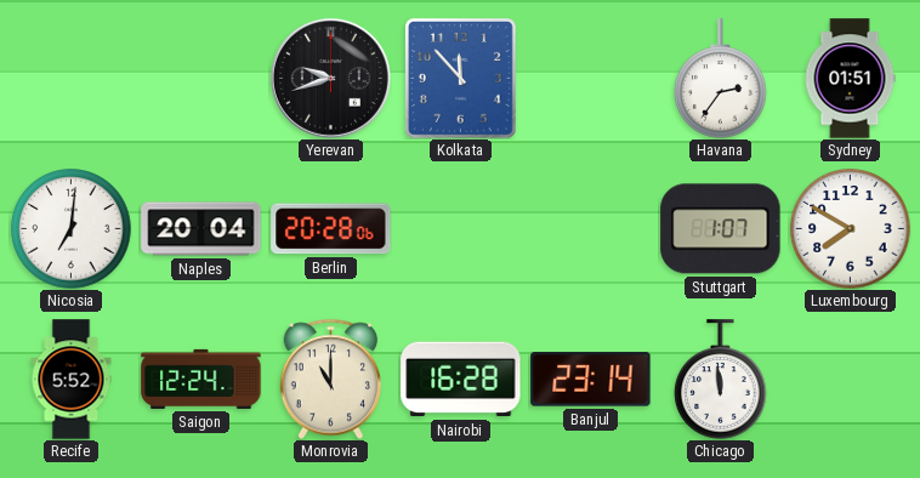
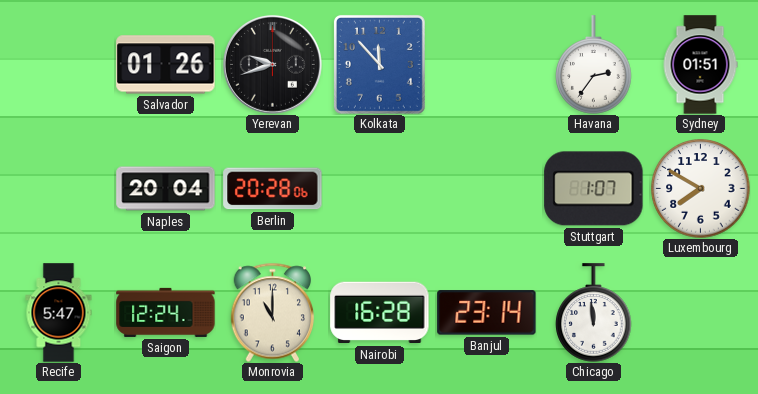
Salvador: none -> 01:26
Nicosia: 7:01 -> none
Recife: 5:52 -> 5:47
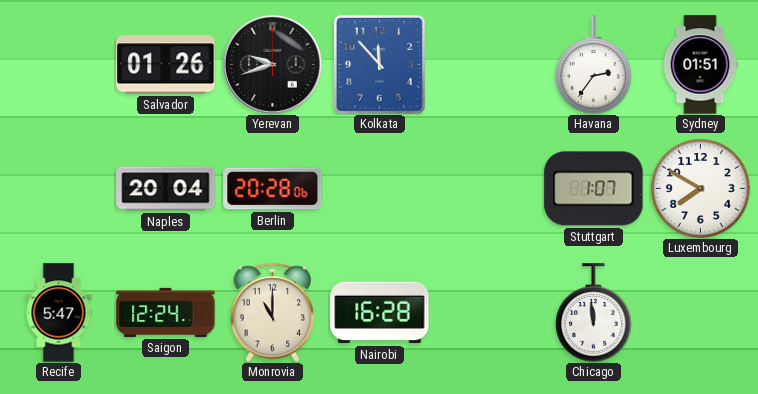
Banjul: 23:14 -> none
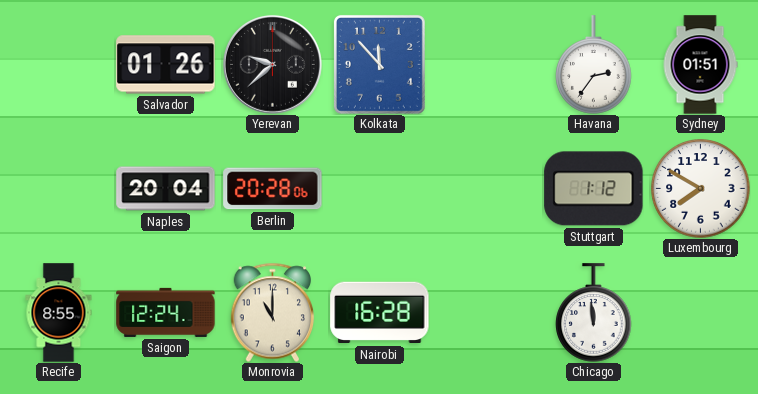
Yerevan: 9:42 -> 9:38
Stuttgart: 1:07 -> 1:12
Recife: 5:47 -> 8:55
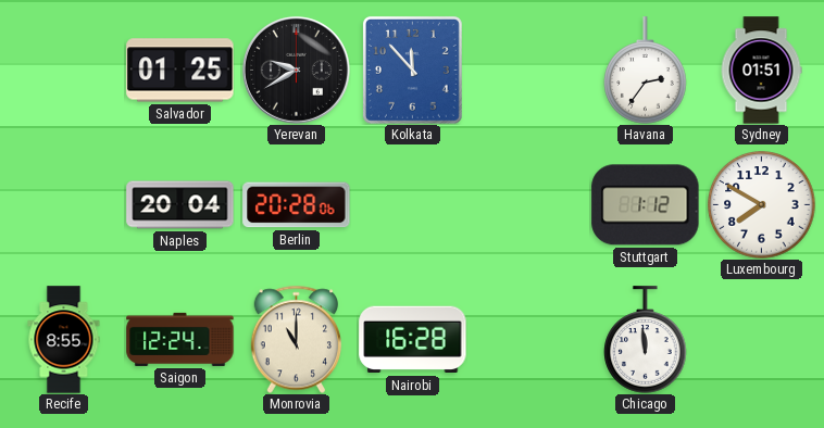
Salvador: 01:26 -> 01:25
Yerevan: 9:38 -> 9:40
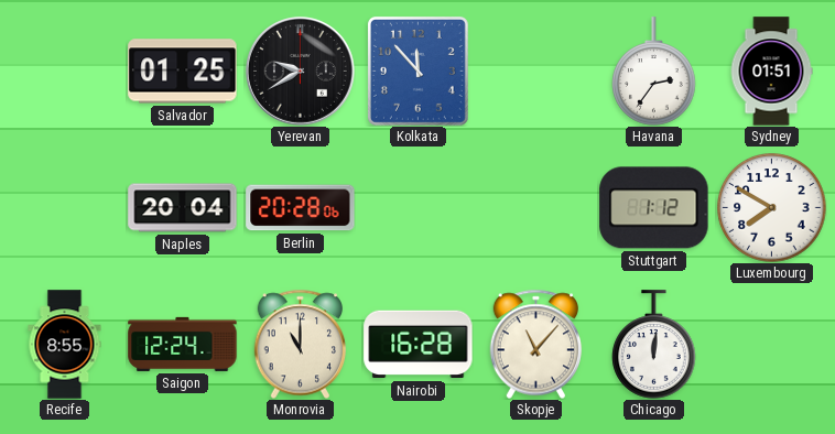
Skopje: none -> 11:07
Chicago: 11:59 -> 12:01
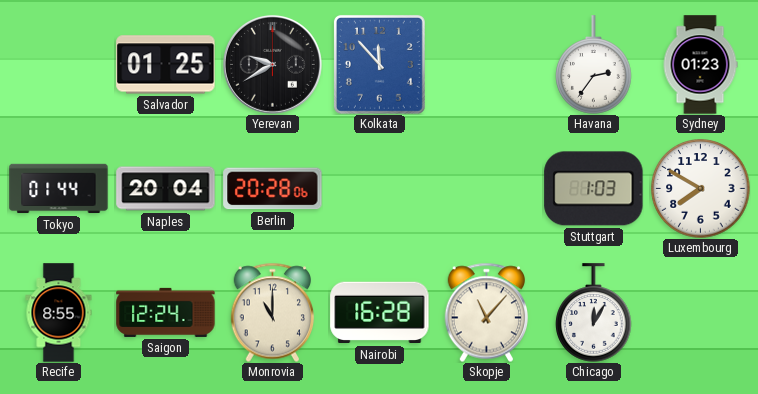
Sydney: 01:51 -> 01:23
Tokyo: none -> 01:44
Stuttgart: 1:12 -> 1:03
Chicago: 12:01 -> 12:05
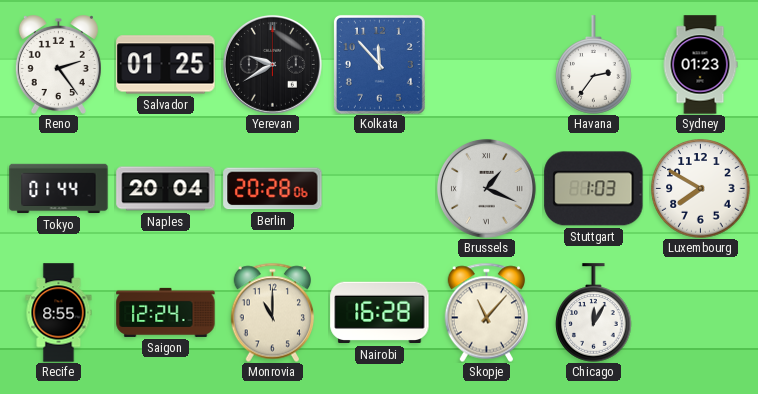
Reno: none -> 2:24
Brussels: none -> 1:19
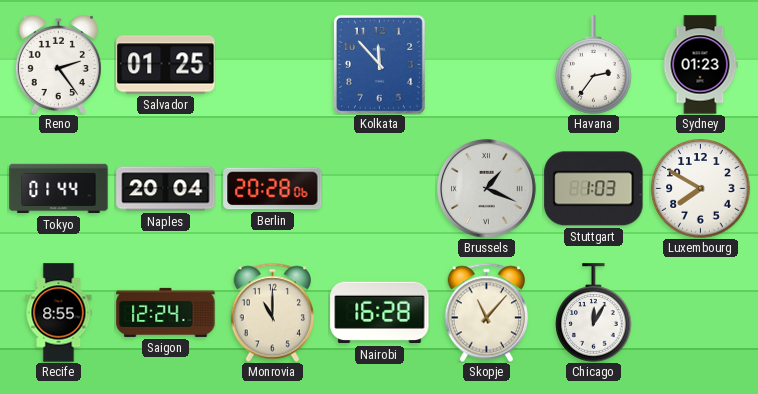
Yerevan: 9:40 -> none
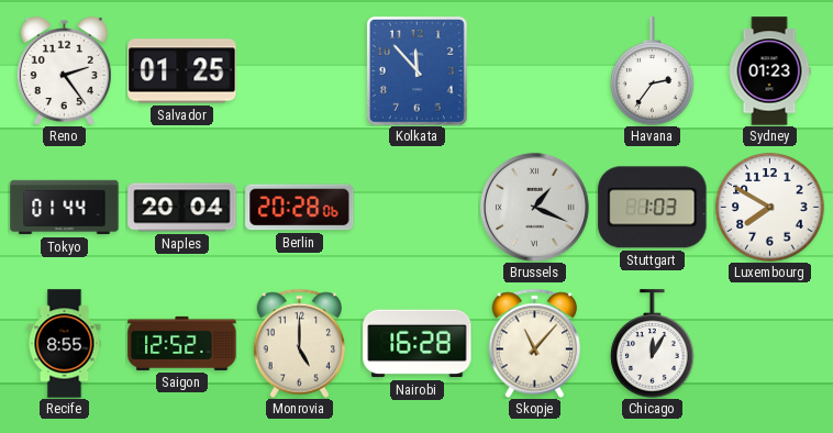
Saigon: 12:24 -> 12:52
Monrovia: 11:00 -> 5:00
